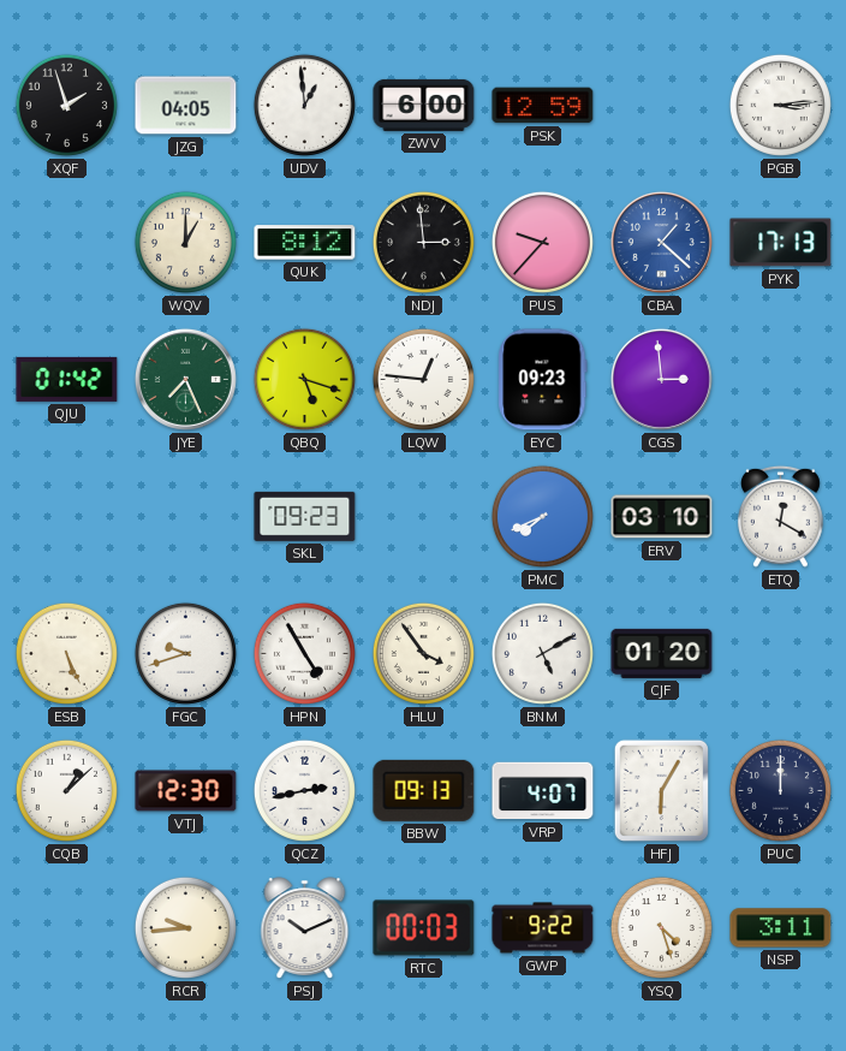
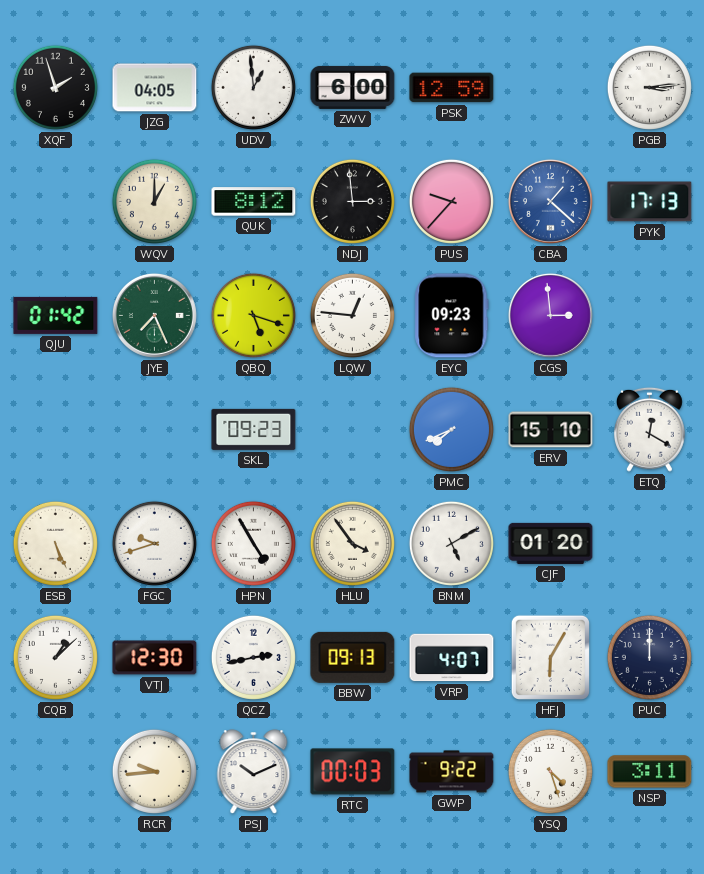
ERV: 03:10 -> 15:10
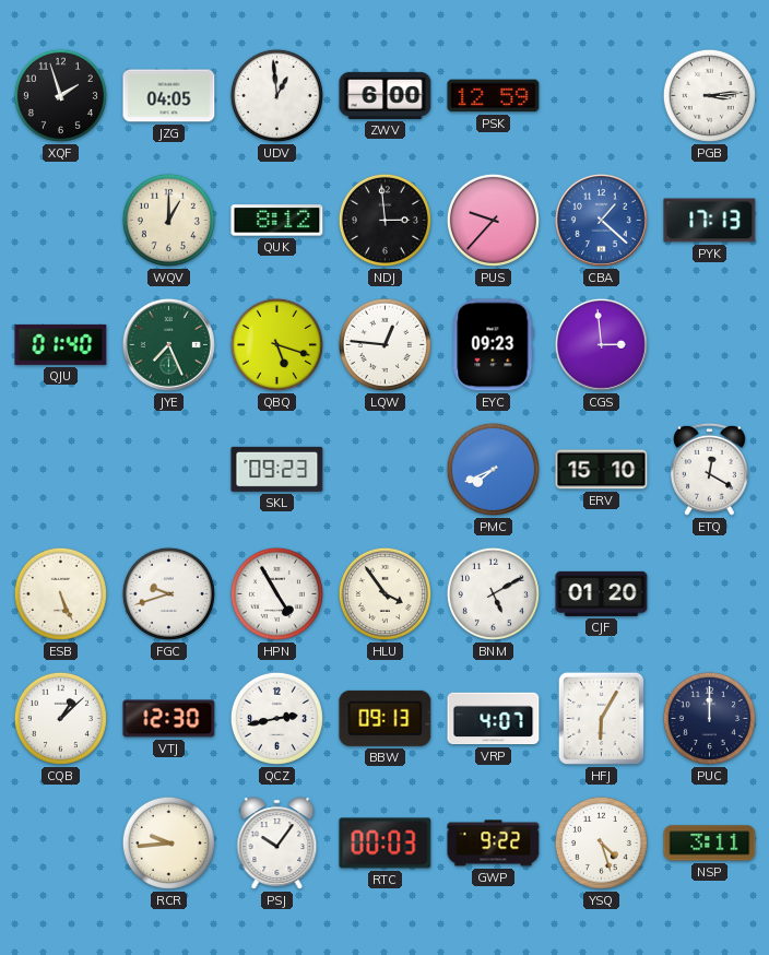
QJU: 01:42 -> 01:40
PSJ: 10:11 -> 10:06
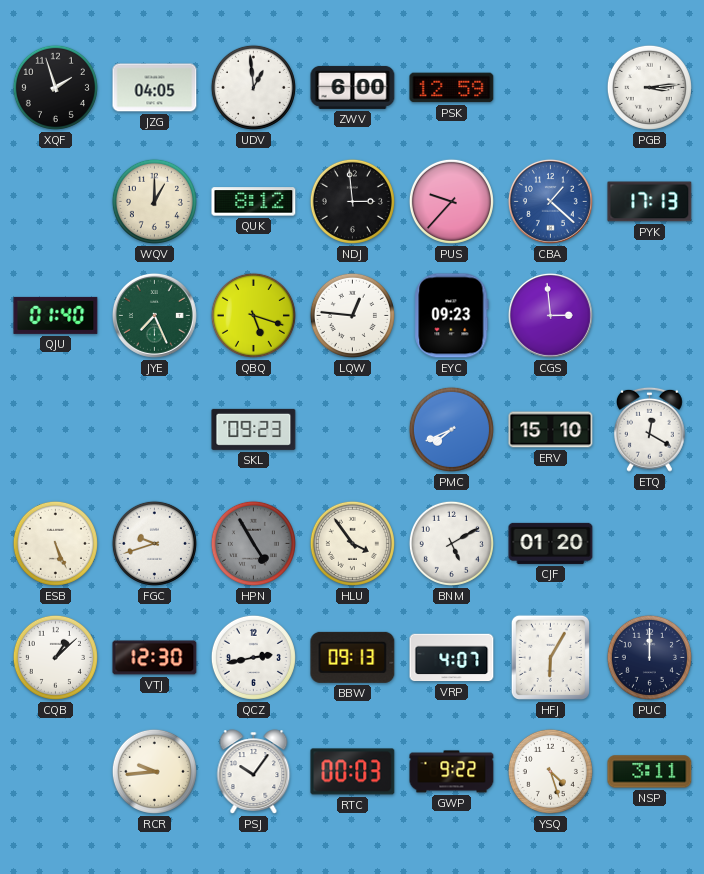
HPN dial: white -> grey
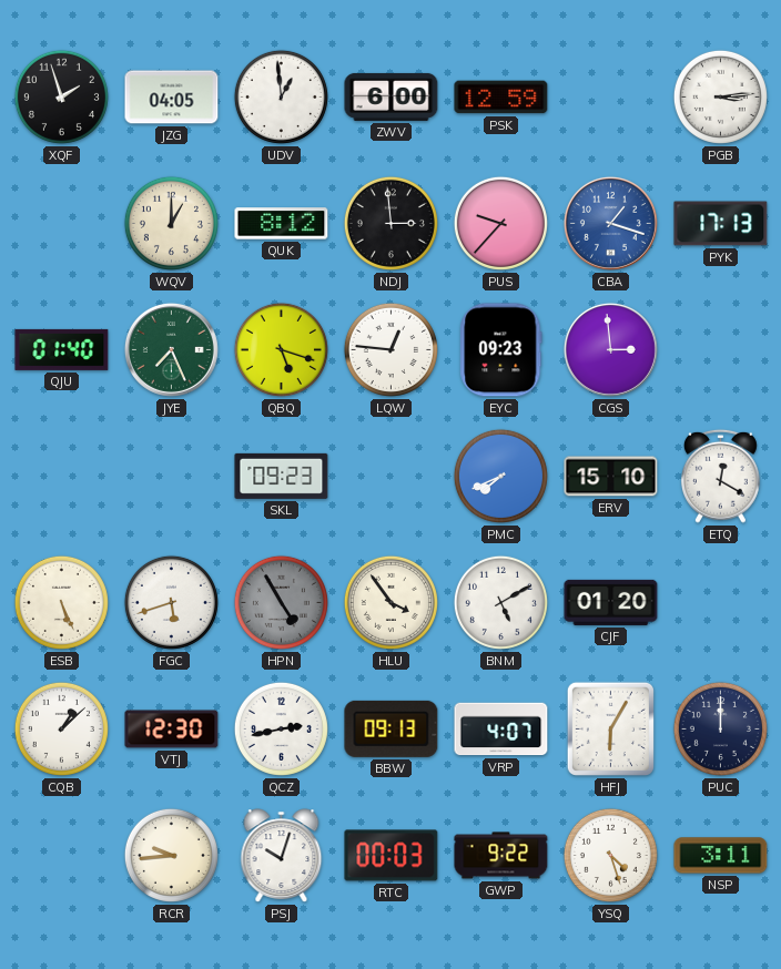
CBA: 1:22 -> 1:18
FGC: 9:42 -> 5:42
PSJ: 10:06 -> 10:03
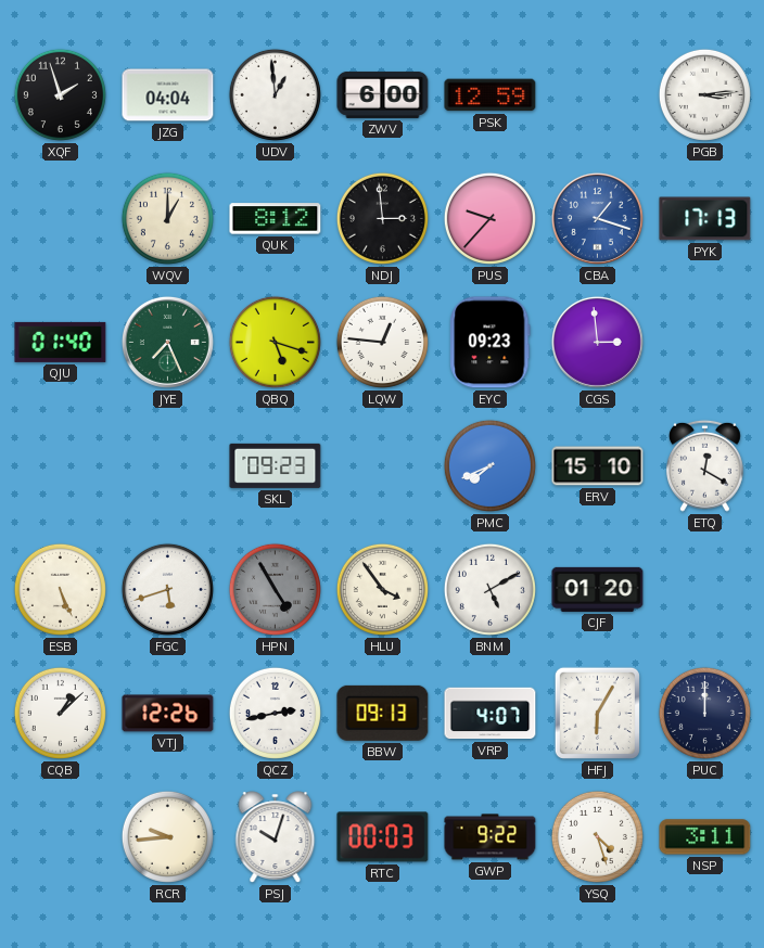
JZG: 04:05 -> 04:04
VTJ: 12:30 -> 12:26
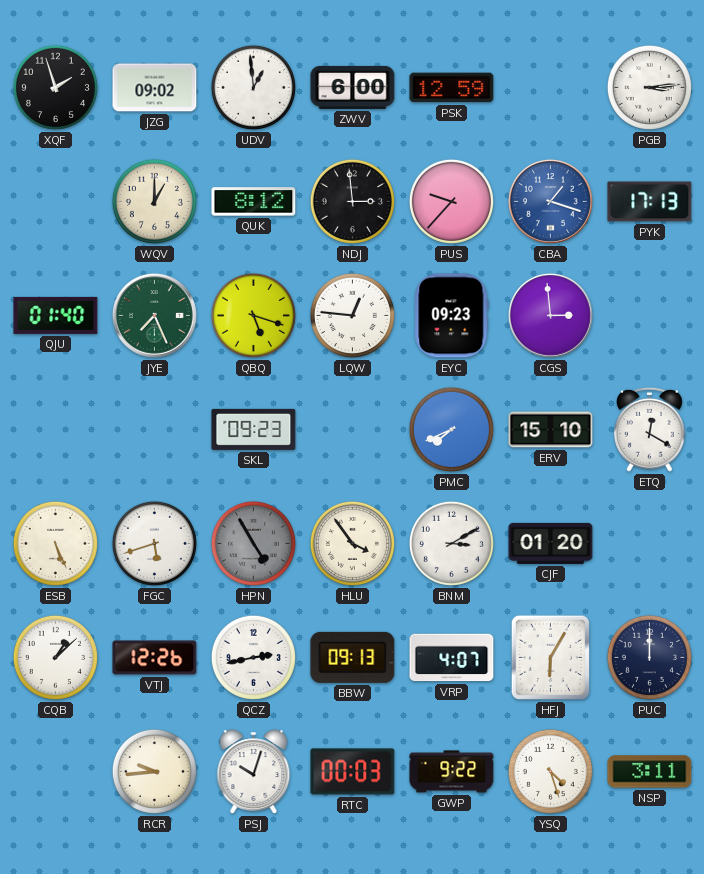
JZG: 04:04 -> 09:02
BNM: 5:10 -> 3:10
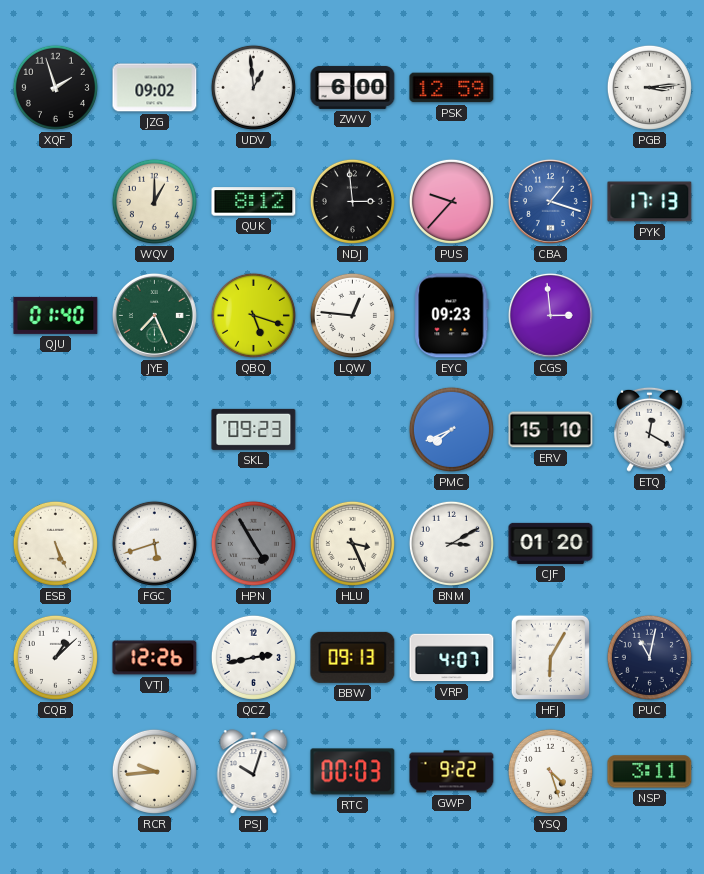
HLU: 3:54 -> 3:26
PUC: 12:00 -> 11:02
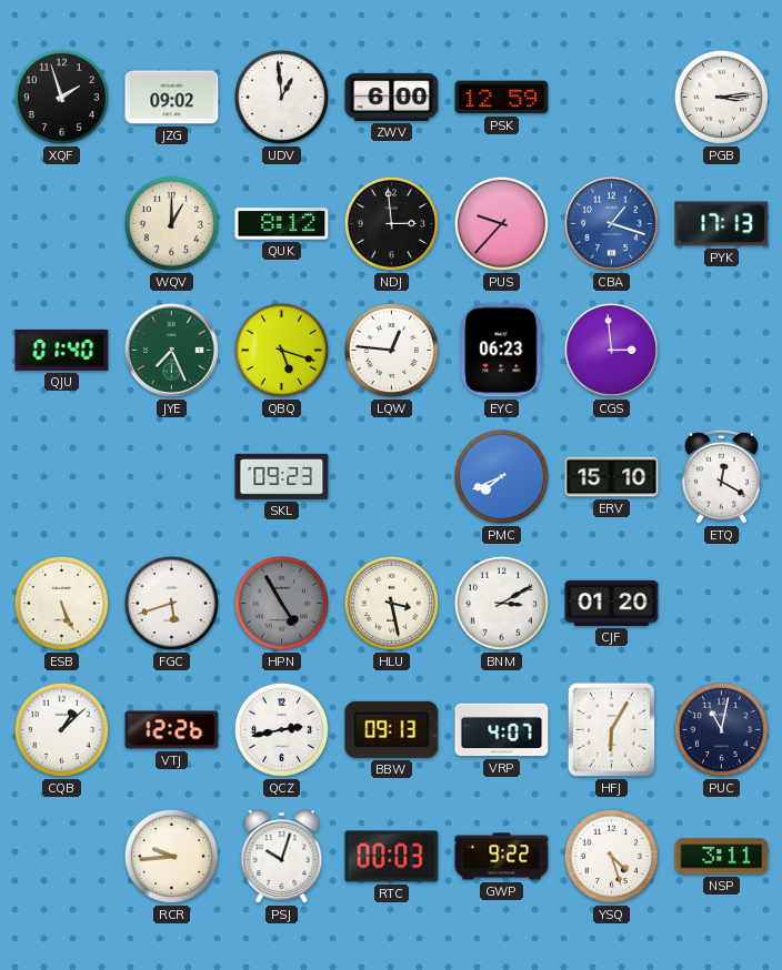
EYC: 09:23 -> 06:23
HLU: 3:26 -> 3:28
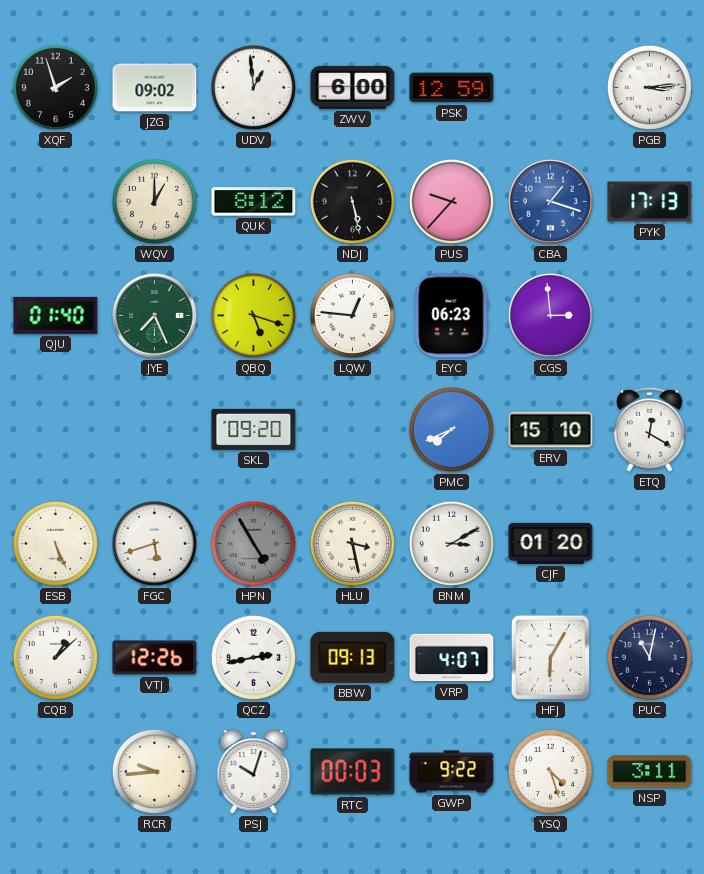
NDJ: 2:59 -> 5:28
SKL: 09:23 -> 09:20
